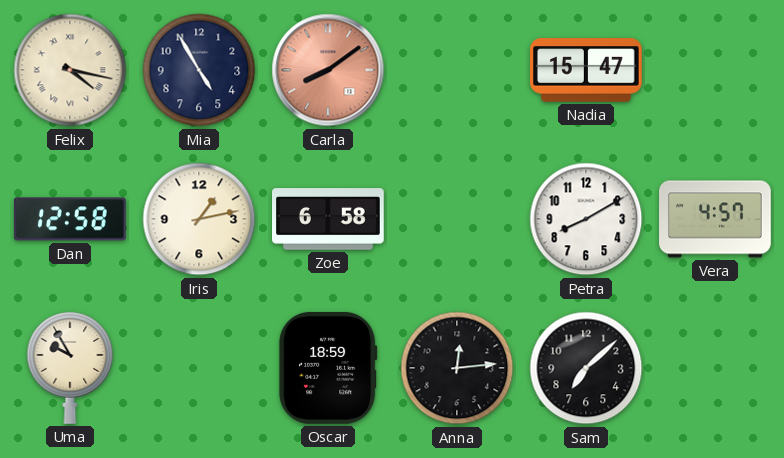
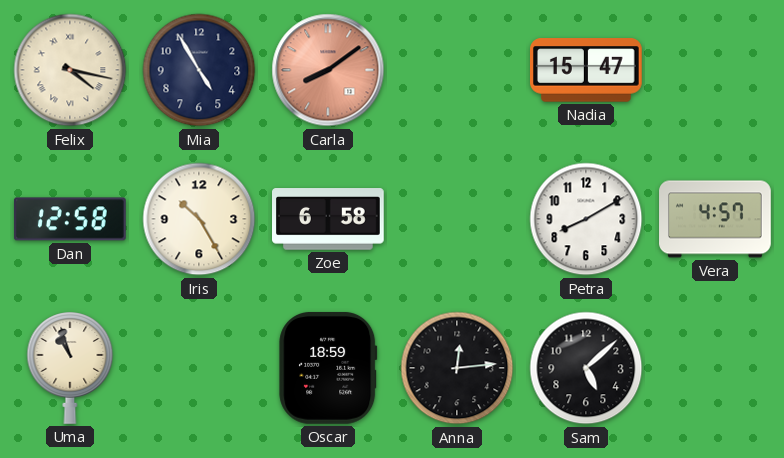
Iris: 1:13 -> 10:25
Uma: 9:55 -> 10:57
Sam: 7:08 -> 5:08
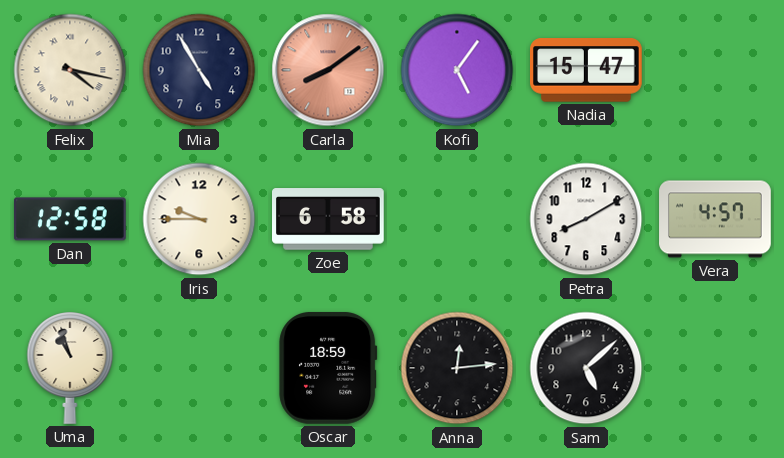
Kofi: none -> 5:06
Iris: 10:25 -> 9:45
